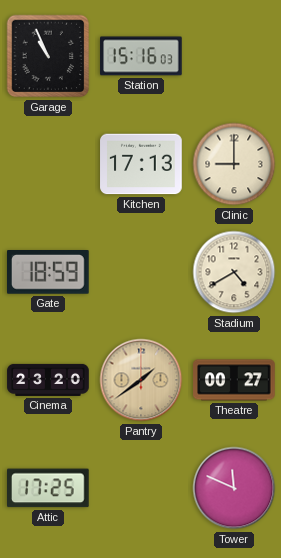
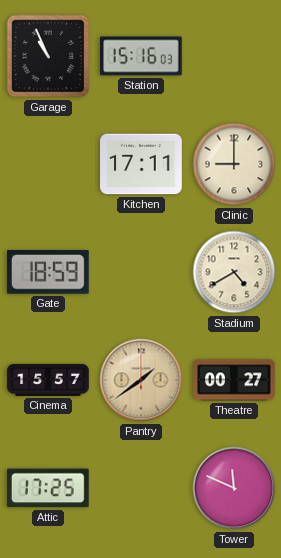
Kitchen: 17:13 -> 17:11
Cinema: 23:20 -> 15:57
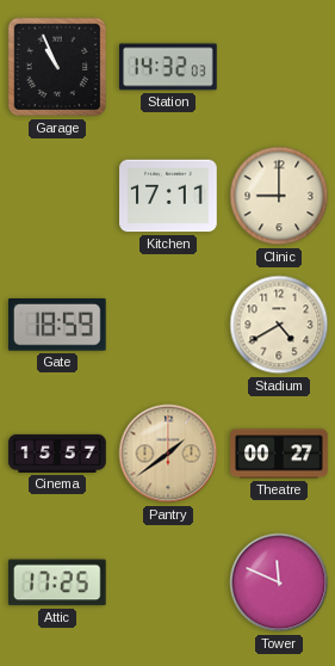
Station: 15:16 -> 14:32
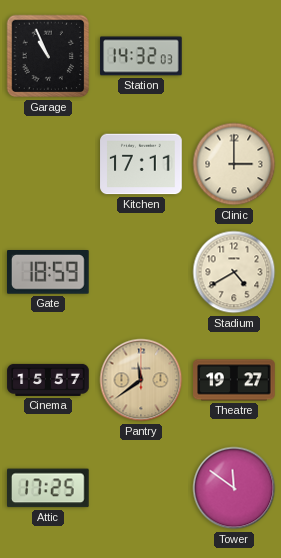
Clinic: 9:00 -> 3:00
Pantry: 1:39 -> 11:39
Theatre: 00:27 -> 19:27
Tower: 11:49 -> 11:51
